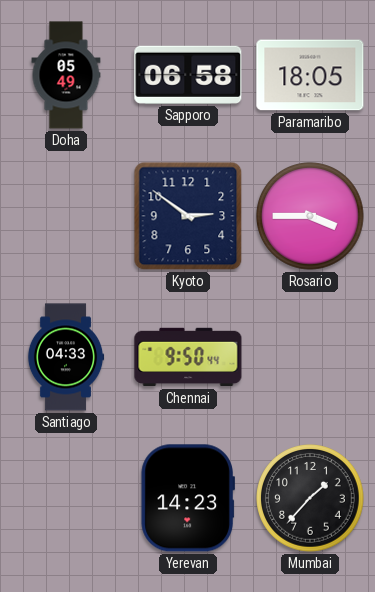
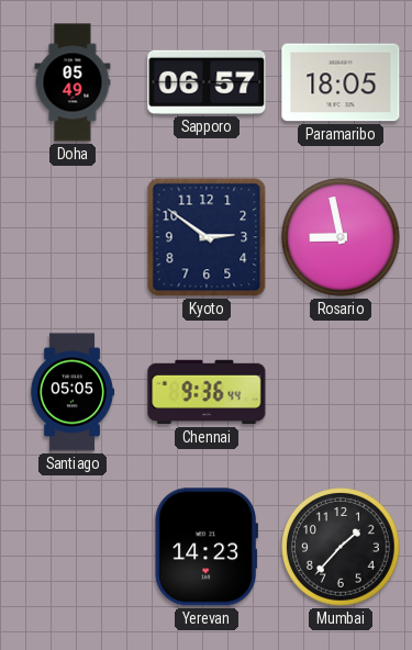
Sapporo: 06:58 -> 06:57
Rosario: 3:45 -> 8:58
Santiago: 04:33 -> 05:05
Chennai: 9:50 -> 9:36
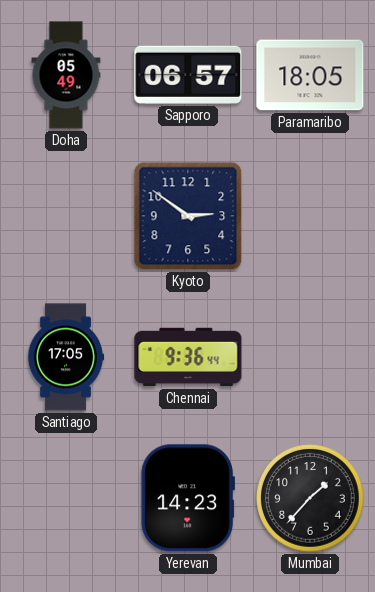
Rosario: 8:58 -> none
Santiago: 05:05 -> 17:05
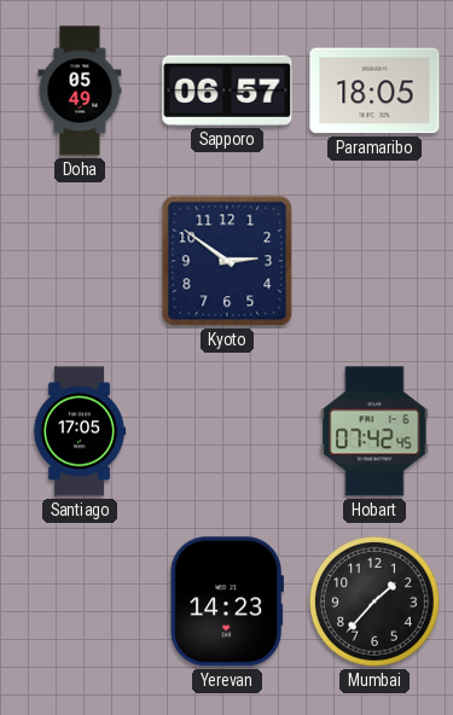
Chennai: 9:36 -> none
Hobart: none -> 07:42
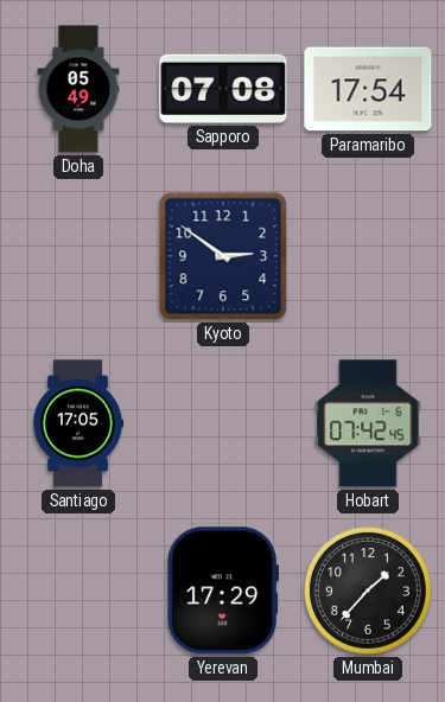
Sapporo: 06:57 -> 07:08
Paramaribo: 18:05 -> 17:54
Yerevan: 14:23 -> 17:29
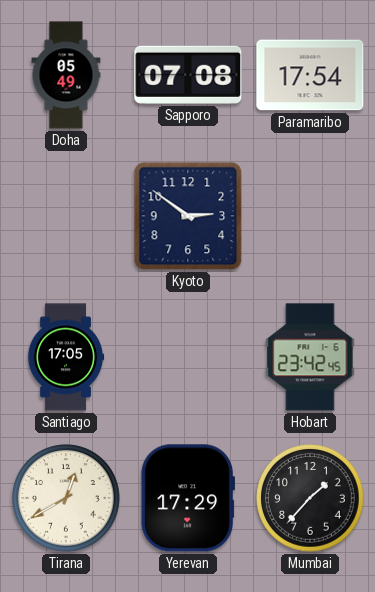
Hobart: 07:42 -> 23:42
Tirana: none -> 12:40
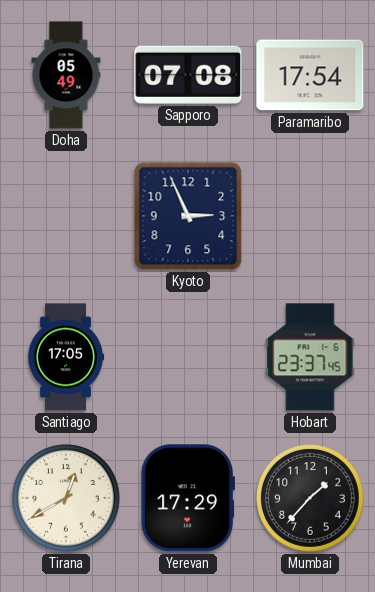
Kyoto: 2:51 -> 2:56
Hobart: 23:42 -> 23:37
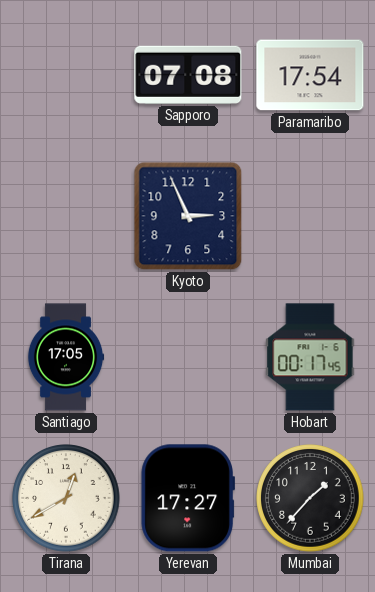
Doha: 05:49 -> none
Hobart: 23:37 -> 00:17
Yerevan: 17:29 -> 17:27
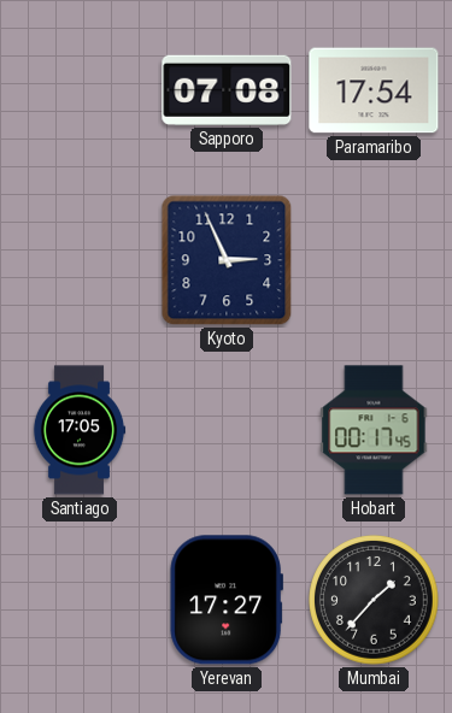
Tirana: 12:40 -> none
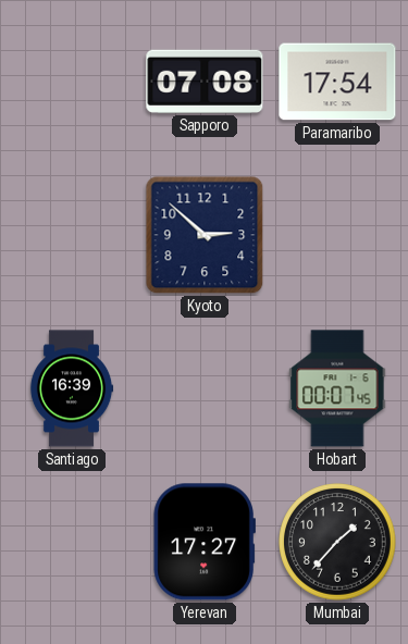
Kyoto: 2:56 -> 2:52
Santiago: 17:05 -> 16:39
Hobart: 00:17 -> 00:07
